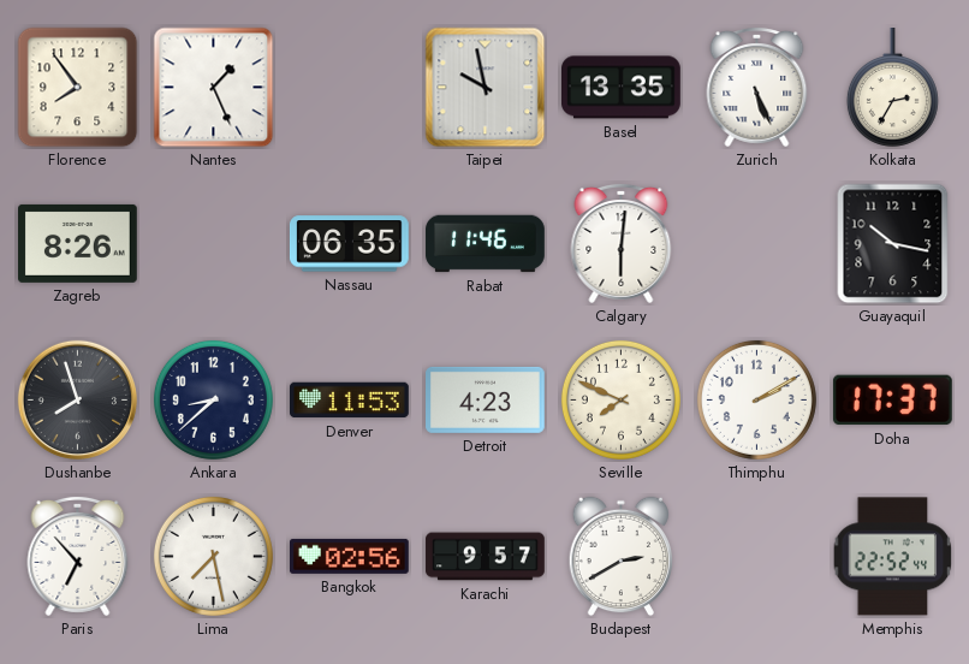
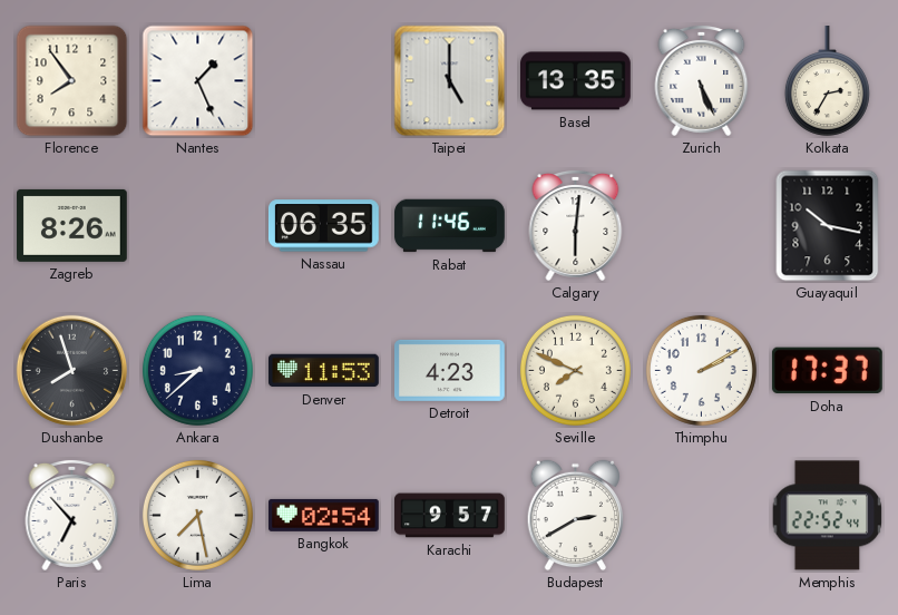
Taipei: 9:58 -> 5:00
Bangkok: 02:56 -> 02:54
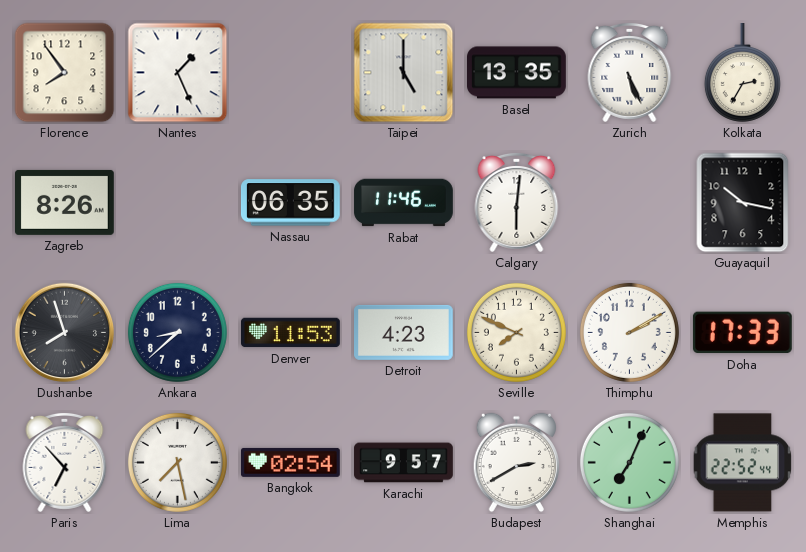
Doha: 17:37 -> 17:33
Shanghai: none -> 7:04
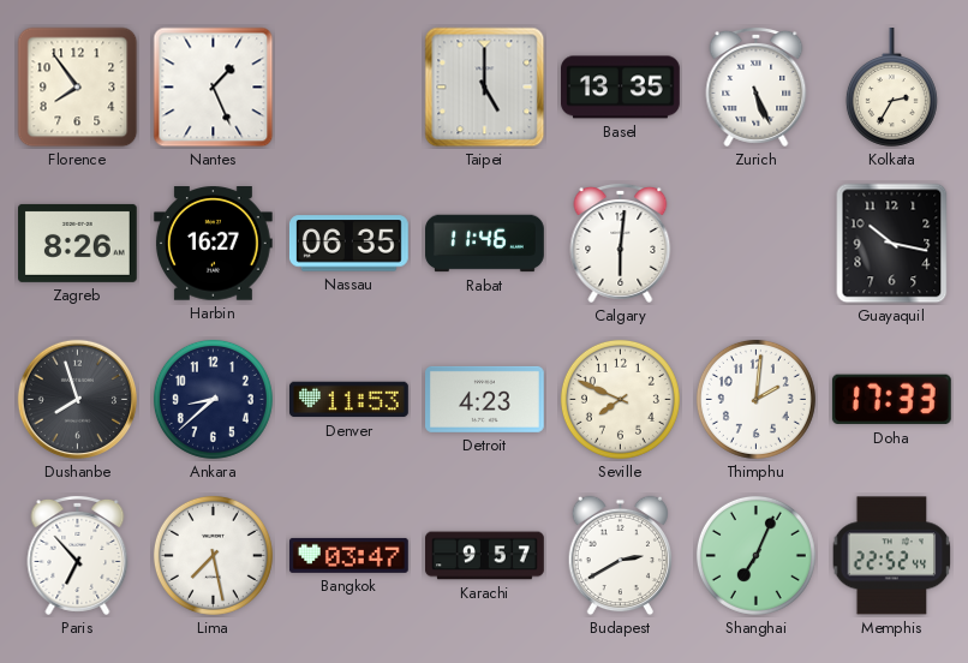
Harbin: none -> 16:27
Thimphu: 2:10 -> 2:01
Bangkok: 02:54 -> 03:47
